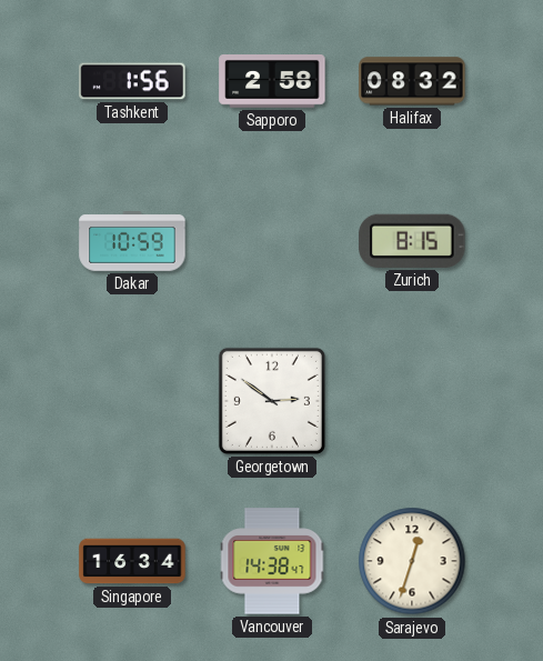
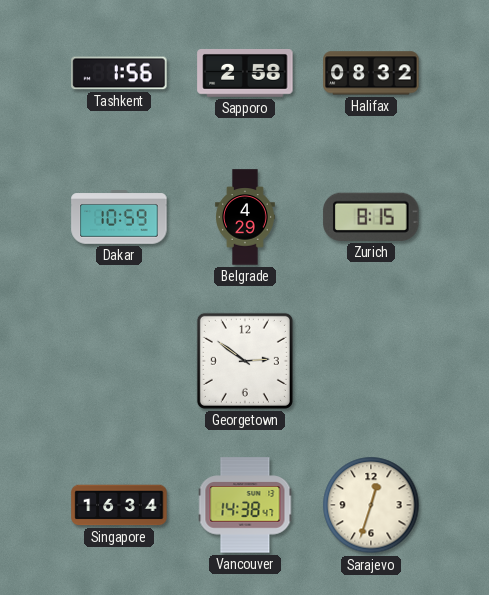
Belgrade: none -> 4:29
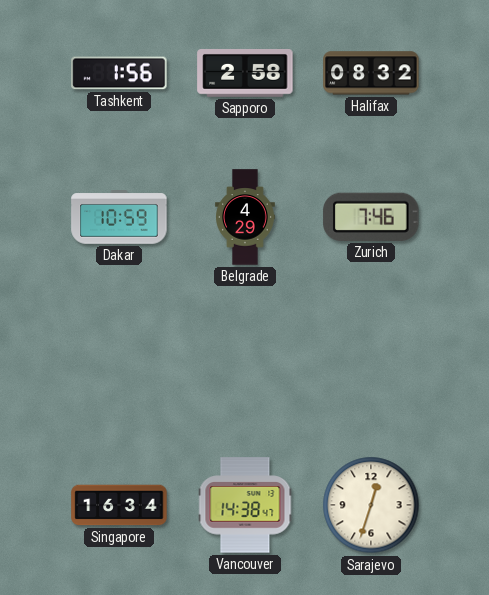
Zurich: 8:15 -> 7:46
Georgetown: 2:51 -> none
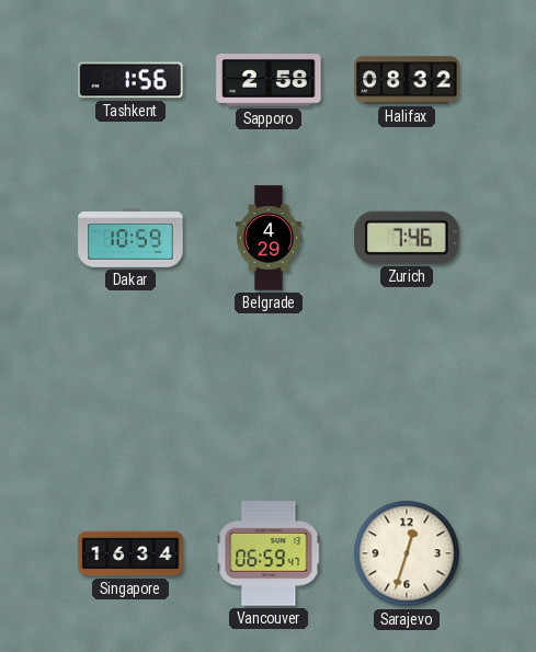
Vancouver: 14:38 -> 06:59
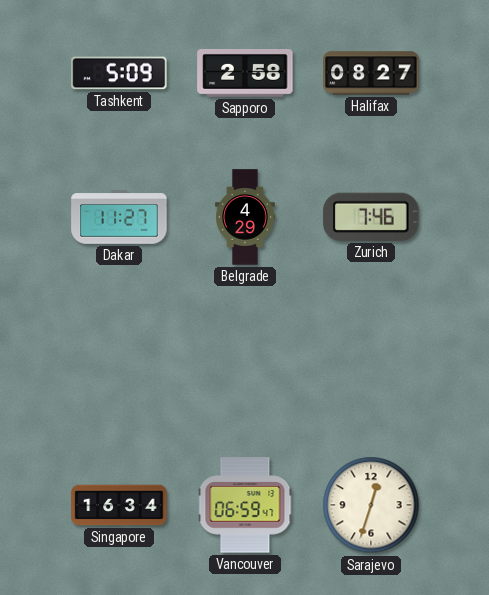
Tashkent: 1:56 -> 5:09
Halifax: 08:32 -> 08:27
Dakar: 10:59 -> 11:27
